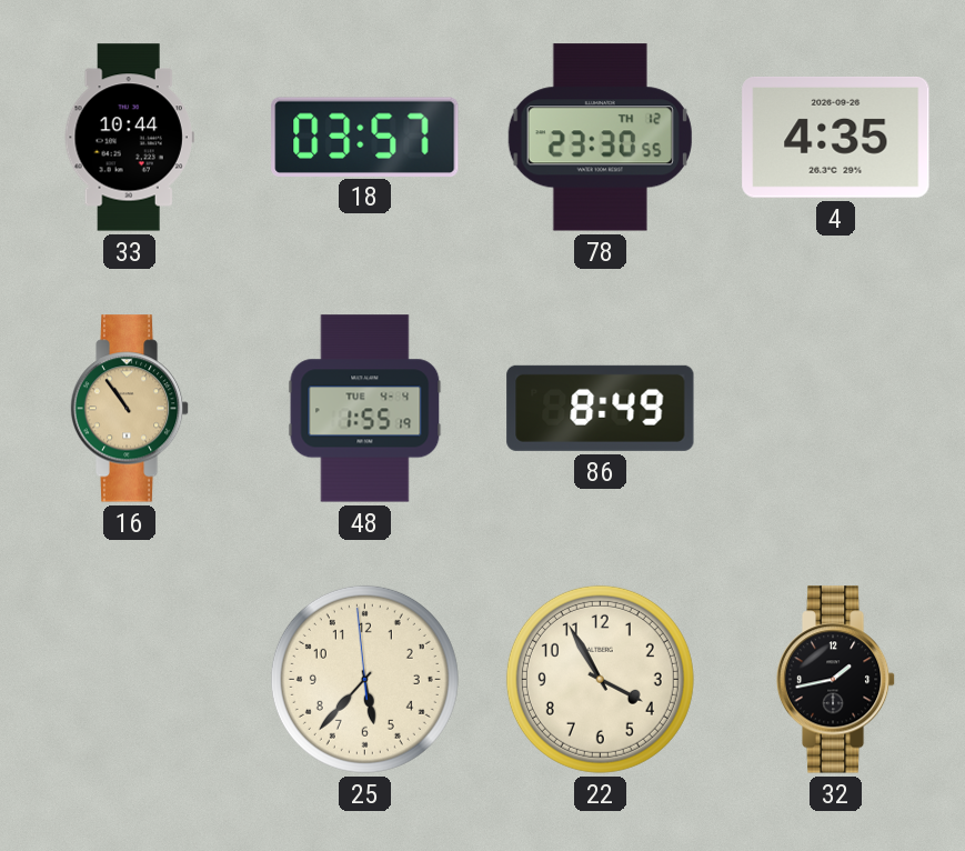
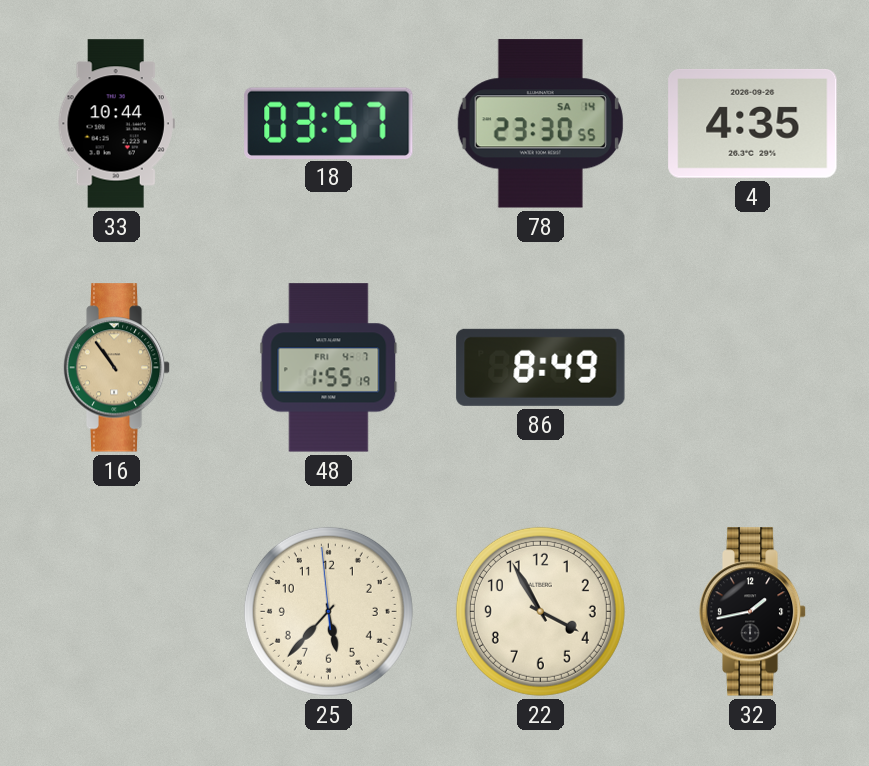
78 date: TH 12 -> SA 14
48 date: TUE 4-4 -> FRI 4-7
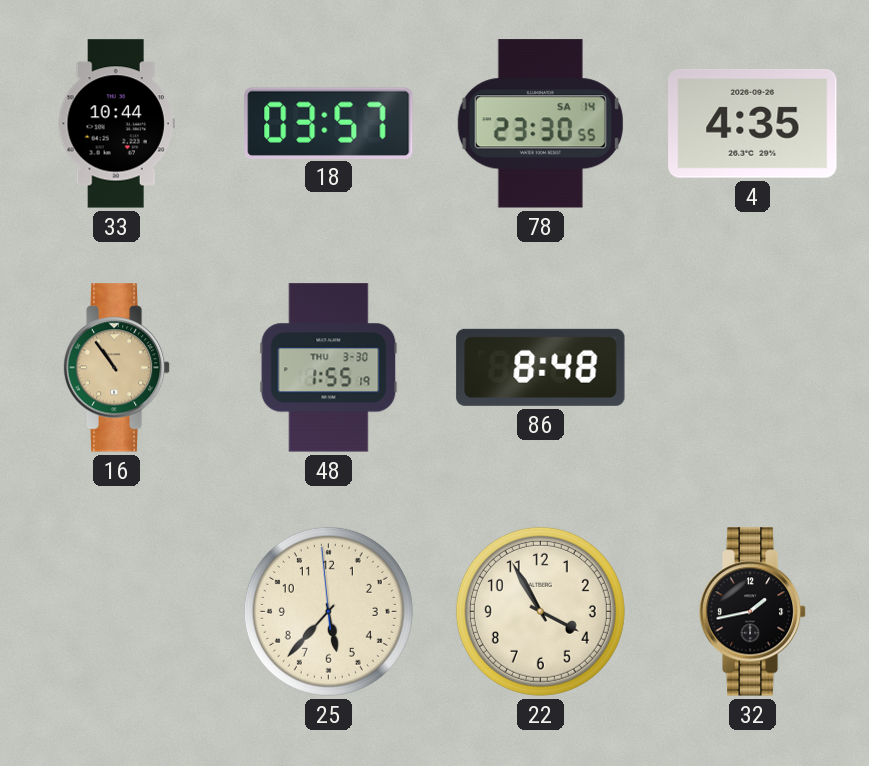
48 date: FRI 4-7 -> THU 3-30
86: 8:49 -> 8:48
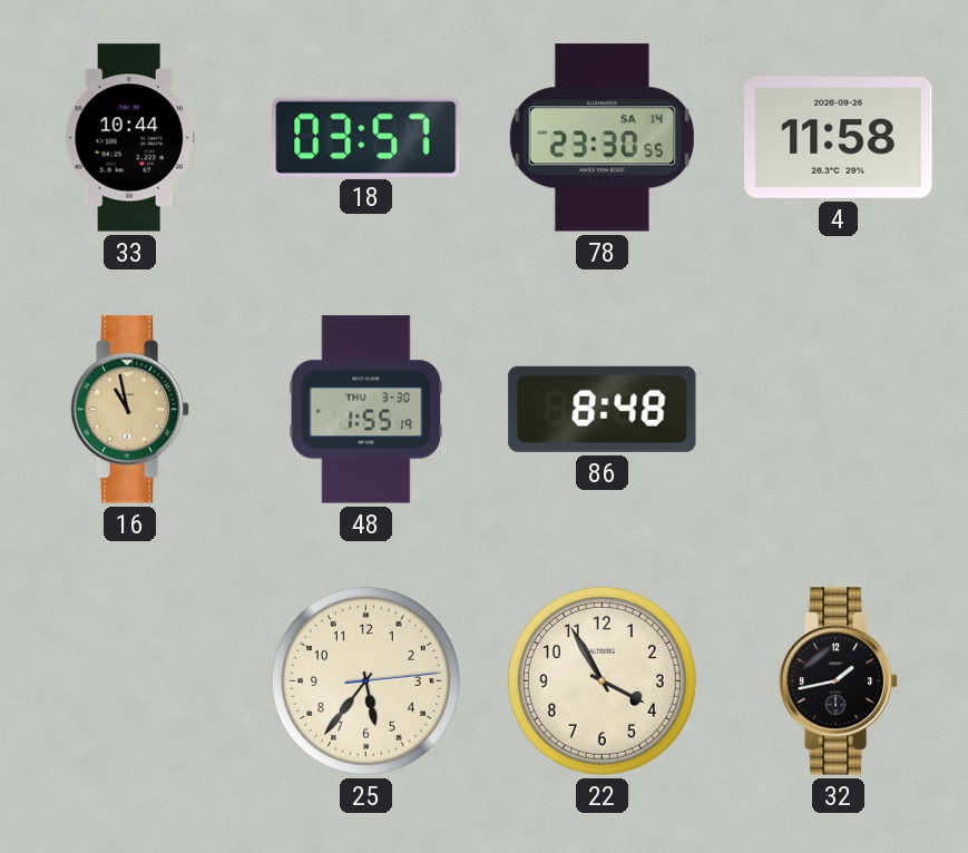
4: 4:35 -> 11:58
16: 10:54 -> 10:58
25: 5:36:59 -> 5:36:14
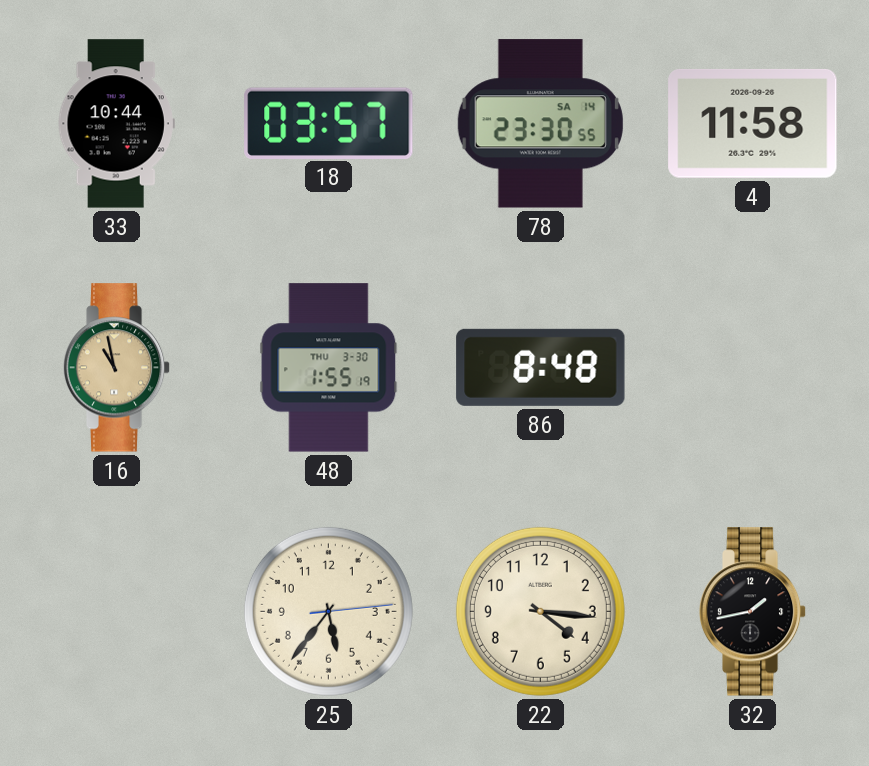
22: 3:55 -> 4:16
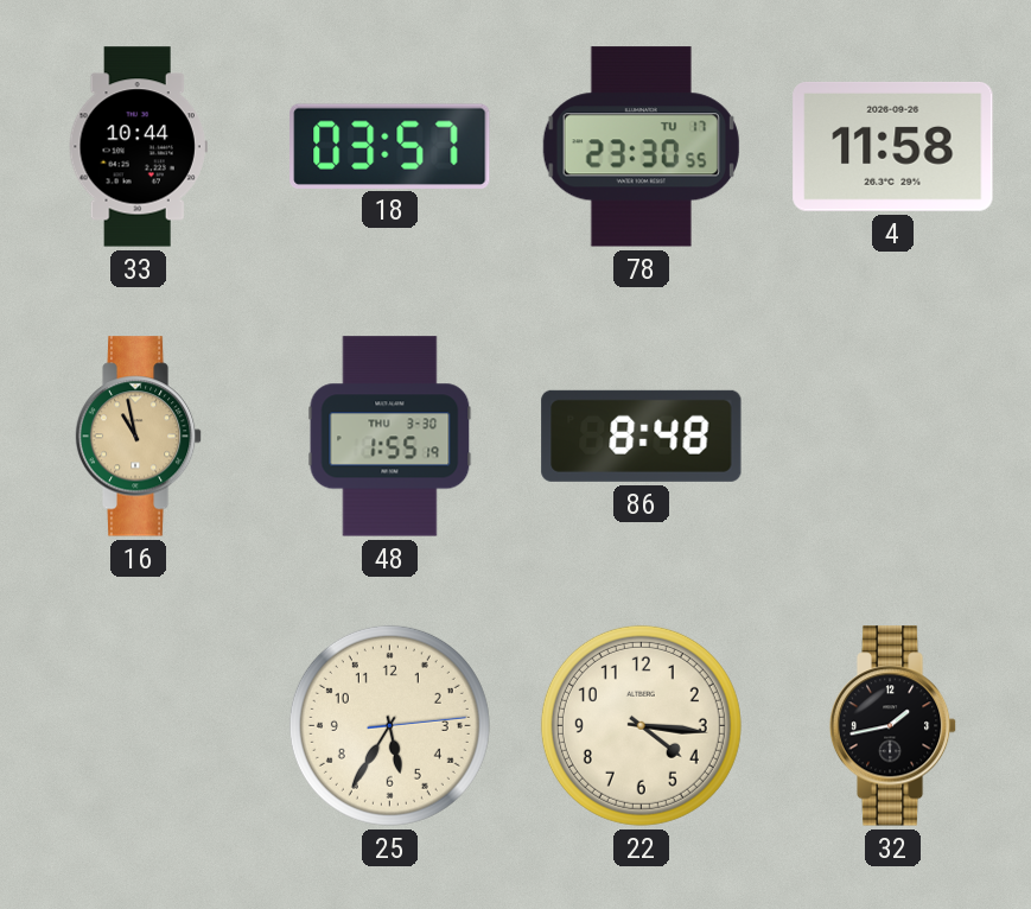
78 date: SA 14 -> TU 17
25: 5:36 -> 5:35
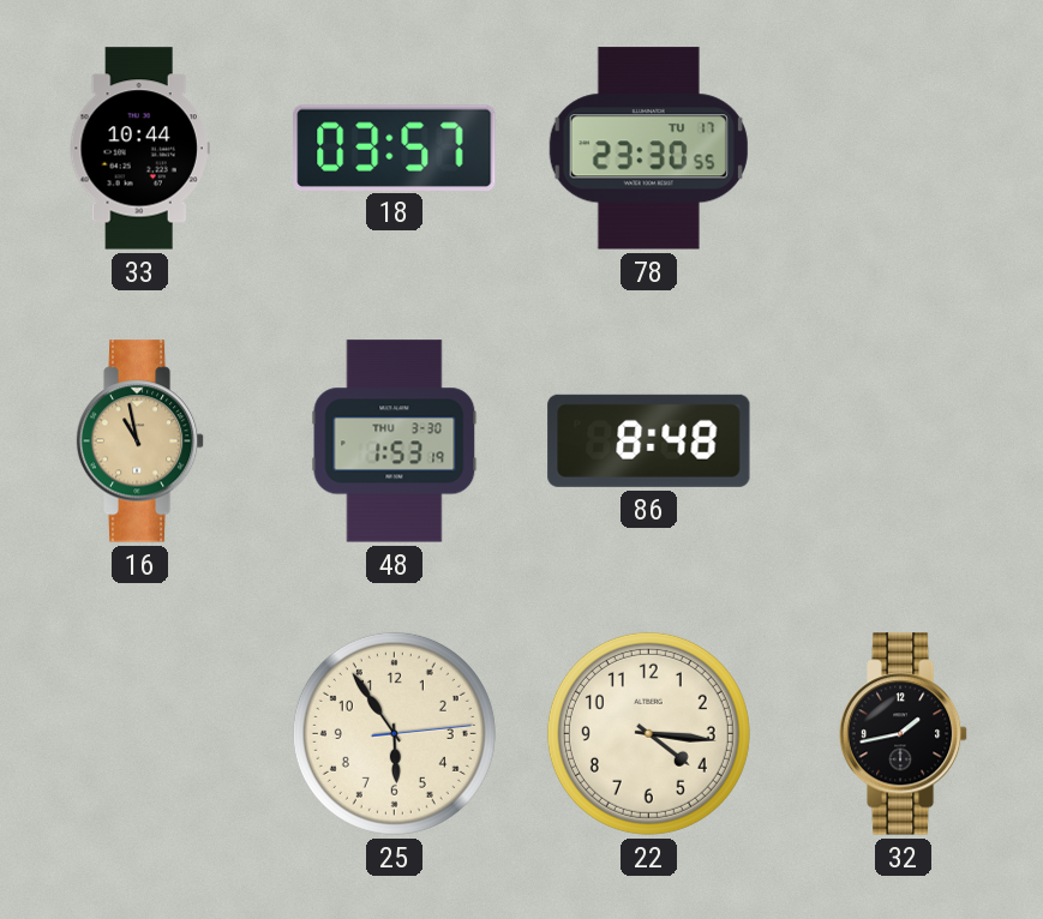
4: 11:58 -> none
48: 1:55 -> 1:53
25: 5:35 -> 5:54
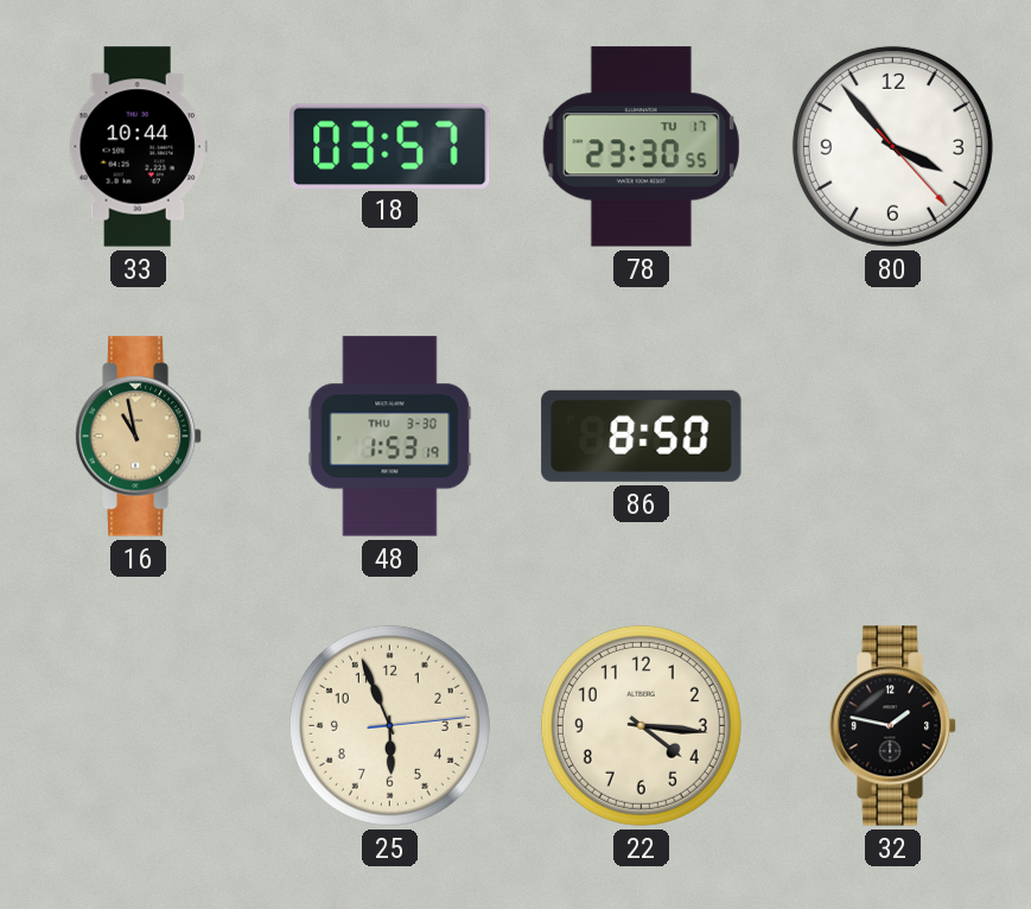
80: none -> 3:53
86: 8:48 -> 8:50
25: 5:54 -> 5:56
32: 1:43 -> 1:47
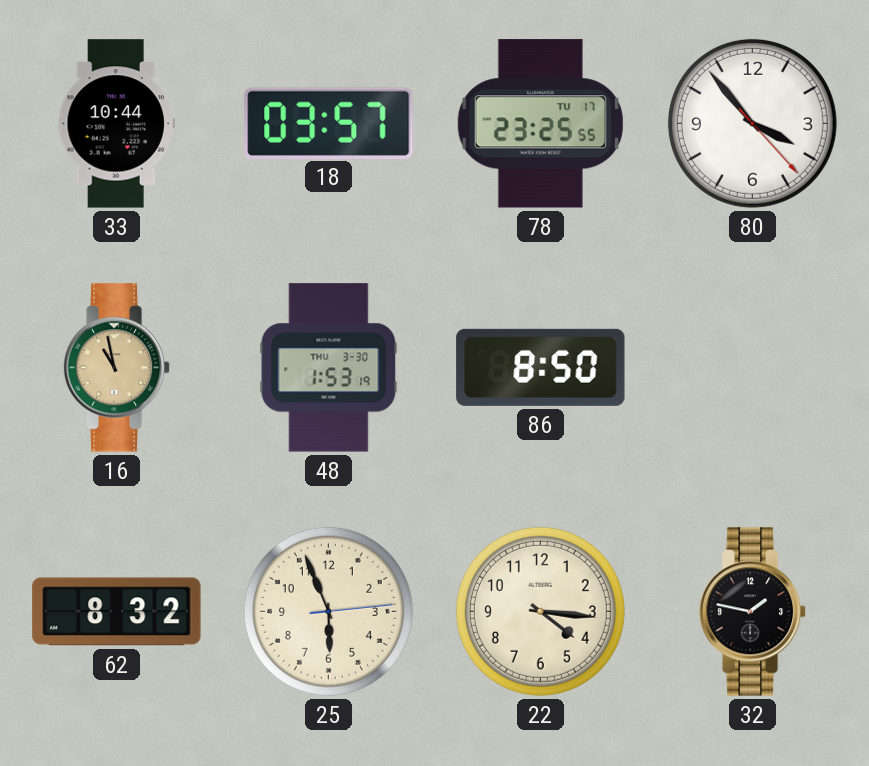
78: 23:30 -> 23:25
62: none -> 8:32
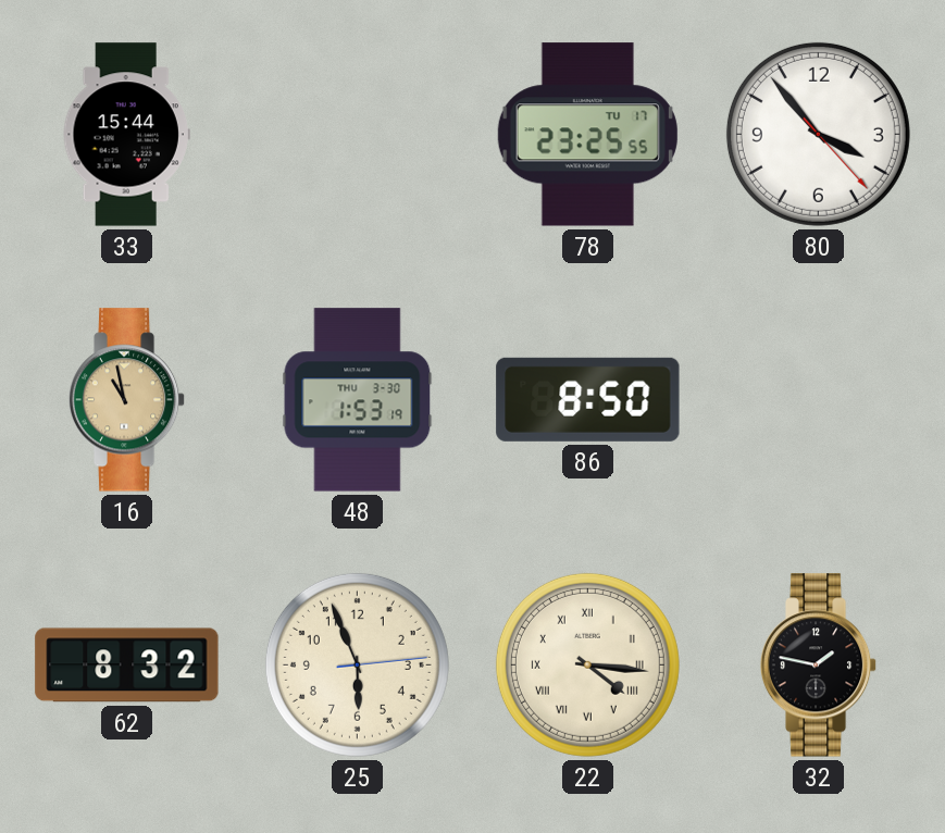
33: 10:44 -> 15:44
18: 03:57 -> none
22 numerals: Arabic -> Roman
